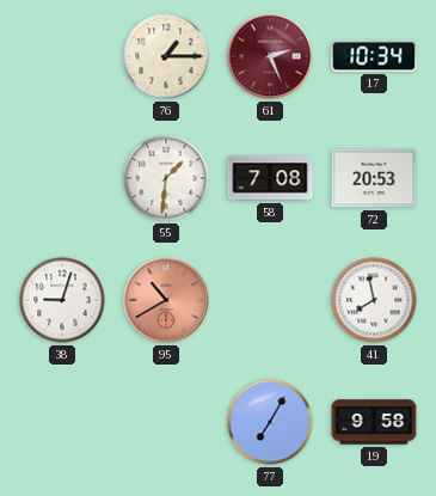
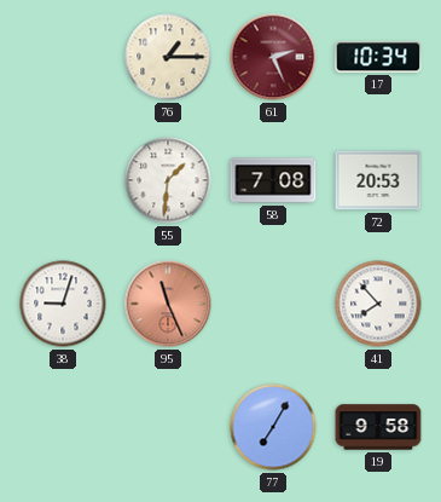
95: 10:40 -> 11:26
41: 7:58 -> 7:53
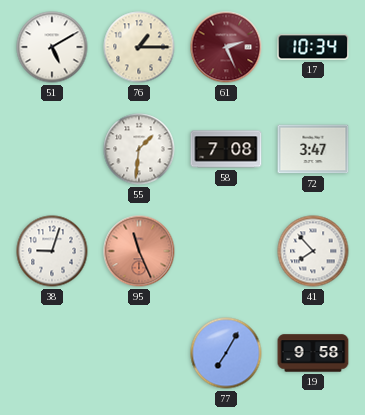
51: none -> 5:10
72: 20:53 -> 3:47
